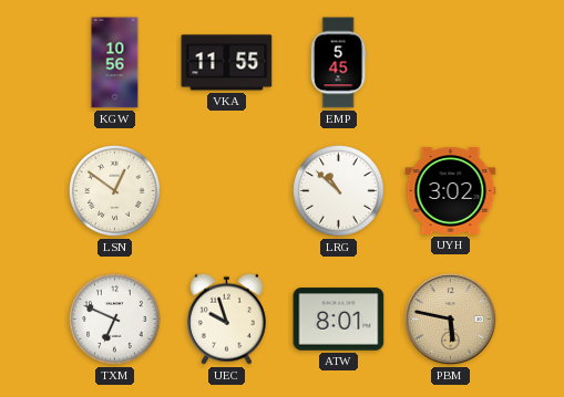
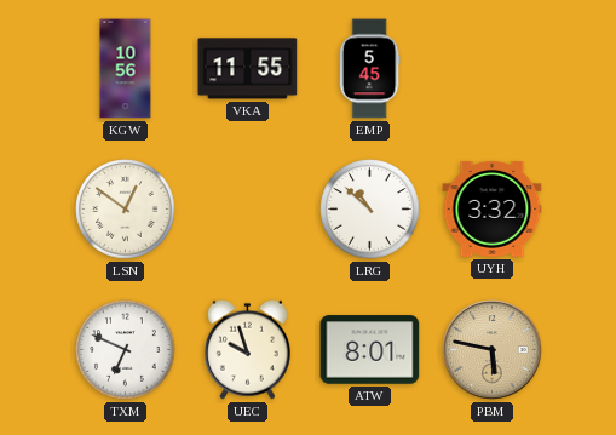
UYH: 3:02 -> 3:32
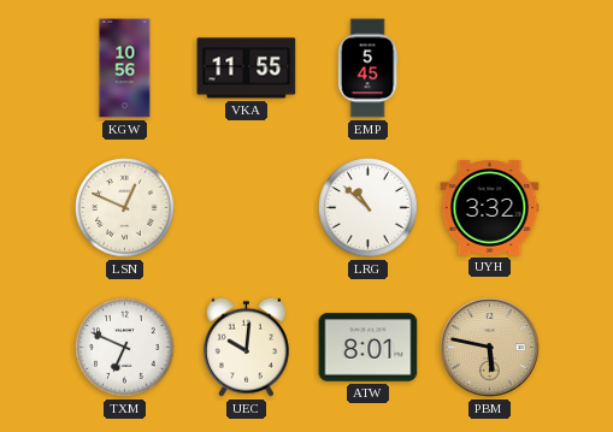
LSN: 12:51 -> 12:49
UEC: 9:57 -> 10:01
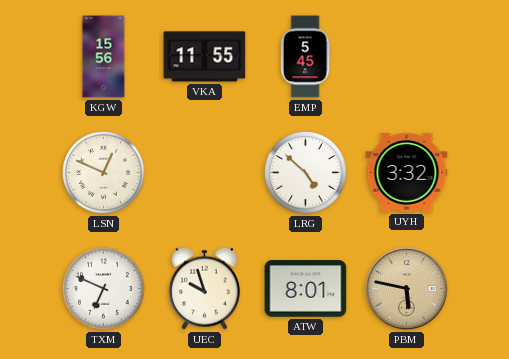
KGW: 10:56 -> 15:56
LRG: 10:52 -> 4:52
UEC: 10:01 -> 9:57
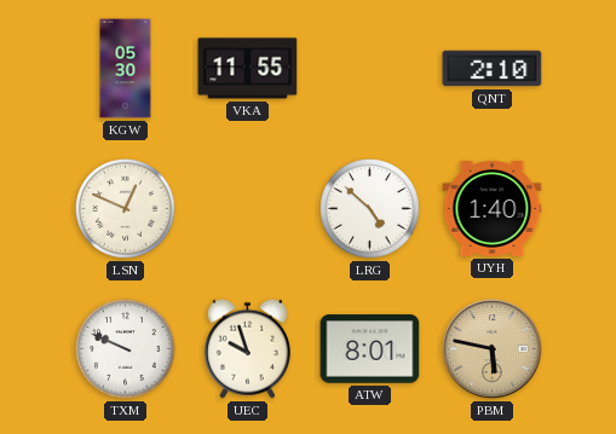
KGW: 15:56 -> 05:30
EMP: 5:45 -> none
QNT: none -> 2:10
UYH: 3:32 -> 1:40
TXM: 6:49 -> 9:49
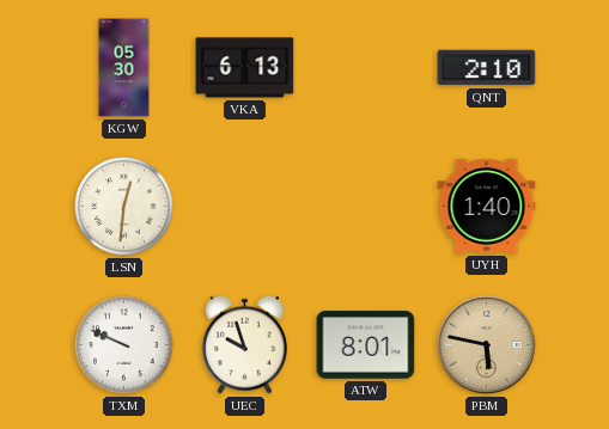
VKA: 11:55 -> 6:13
LSN: 12:49 -> 12:31
LRG: 4:52 -> none
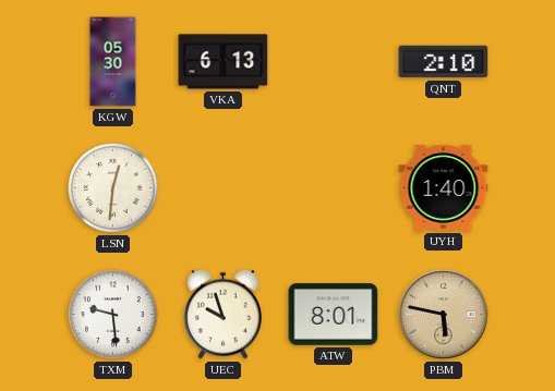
TXM: 9:49 -> 9:29
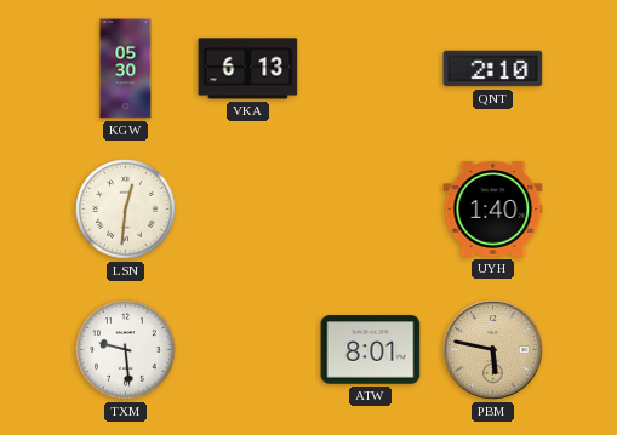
UEC: 9:57 -> none
